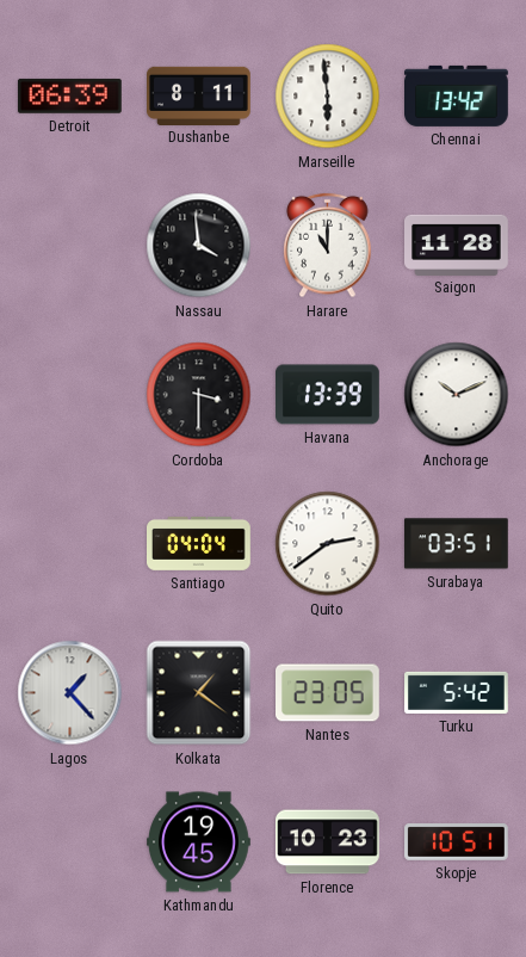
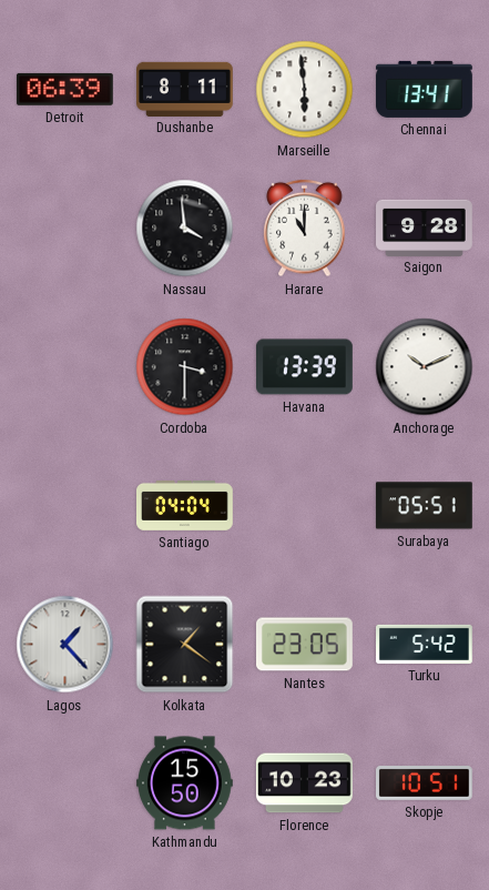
Chennai: 13:42 -> 13:41
Saigon: 11:28 -> 9:28
Quito: 2:39 -> none
Surabaya: 03:51 -> 05:51
Kathmandu: 19:45 -> 15:50
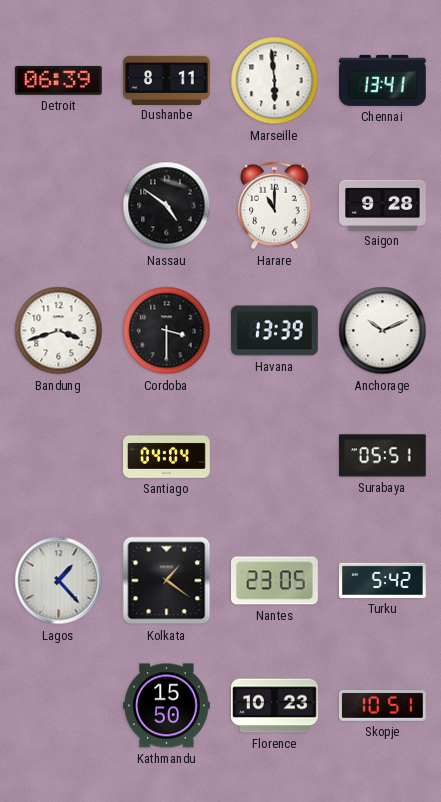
Nassau: 3:59 -> 4:51
Bandung: none -> 3:42
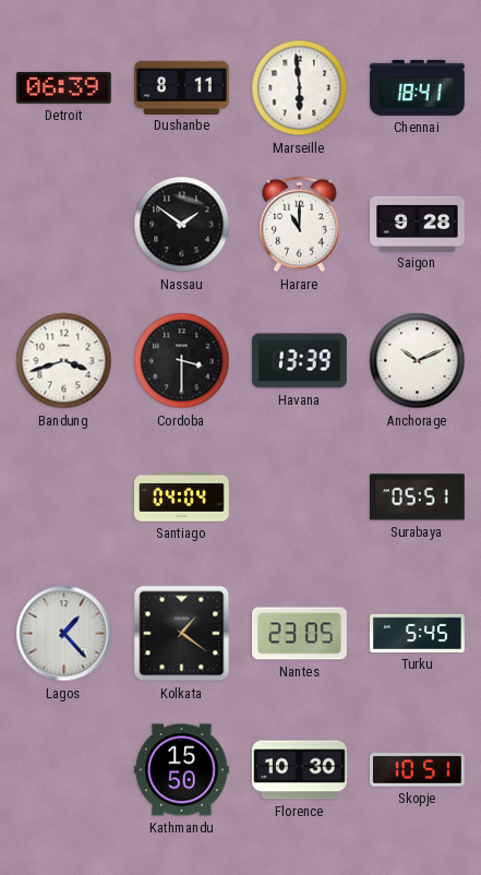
Chennai: 13:41 -> 18:41
Nassau: 4:51 -> 1:51
Turku: 5:42 -> 5:45
Florence: 10:23 -> 10:30
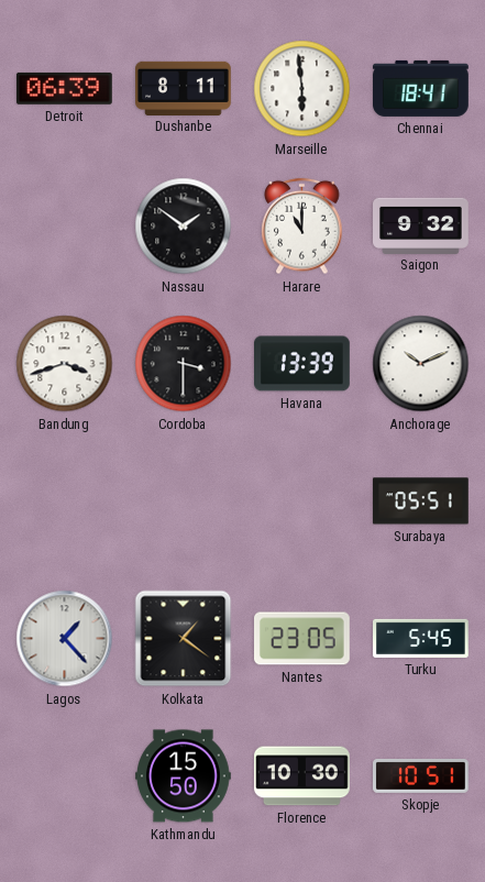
Saigon: 9:28 -> 9:32
Santiago: 04:04 -> none
